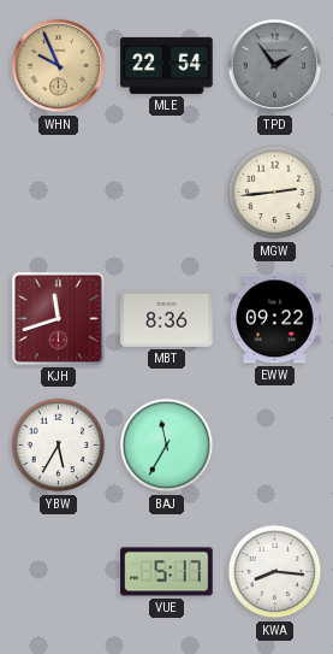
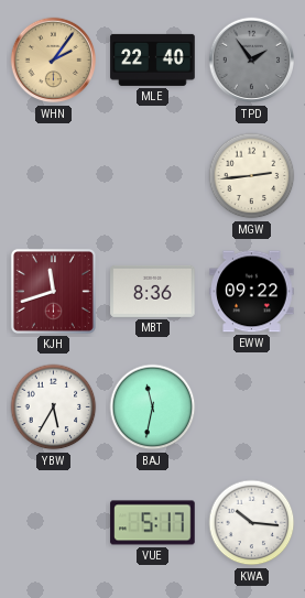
WHN: 9:56 -> 2:06
MLE: 22:54 -> 22:40
BAJ: 11:35 -> 11:32
KWA: 8:16 -> 10:16
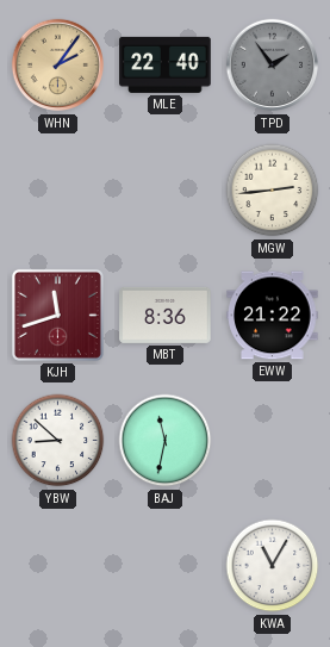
EWW: 09:22 -> 21:22
YBW: 5:35 -> 8:52
VUE: 5:17 -> none
KWA: 10:16 -> 11:05
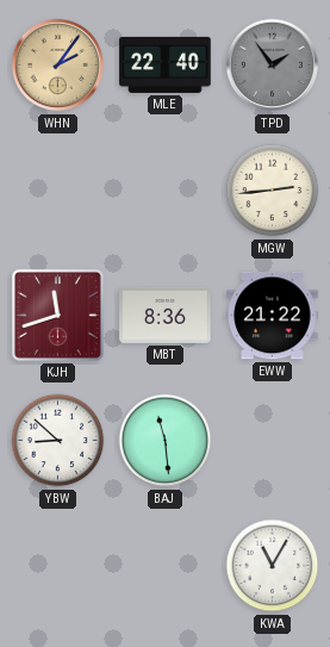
BAJ: 11:32 -> 11:29
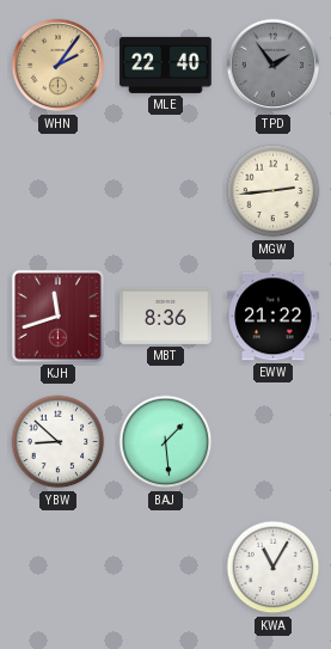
BAJ: 11:29 -> 1:29
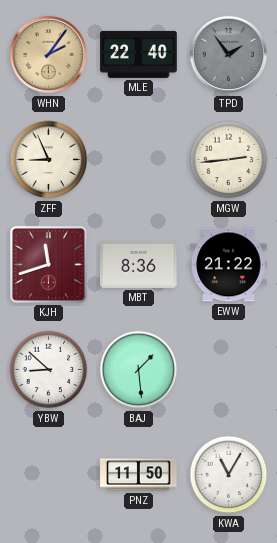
ZFF: none -> 8:56
PNZ: none -> 11:50
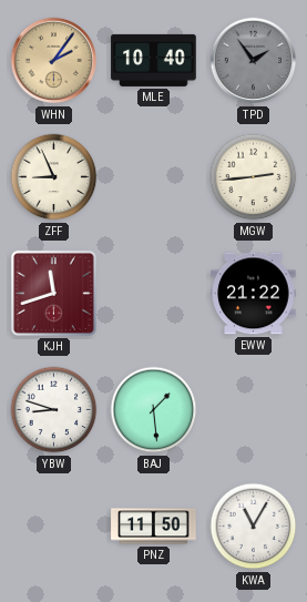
MLE: 22:40 -> 10:40
MBT: 8:36 -> none
YBW: 8:52 -> 8:48
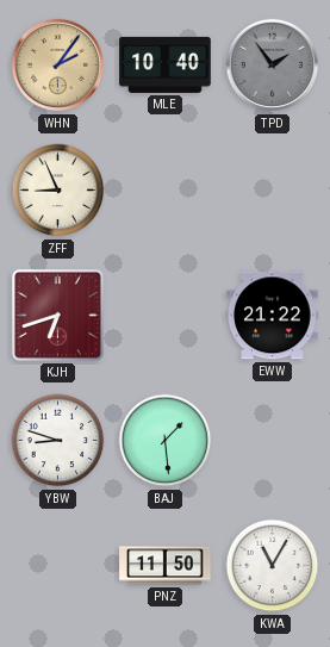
MGW: 2:44 -> none
KJH: 11:42 -> 6:42
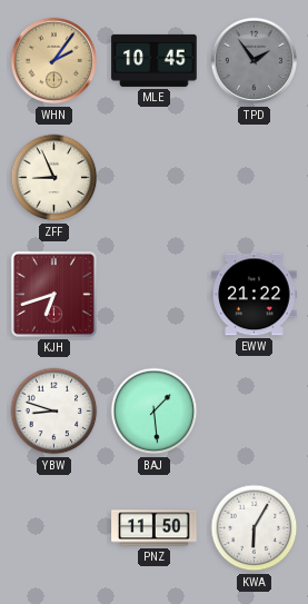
MLE: 10:40 -> 10:45
KWA: 11:05 -> 6:05
